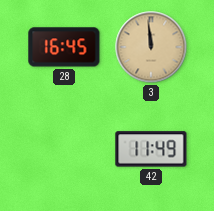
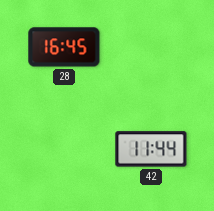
3: 11:59 -> none
42: 11:49 -> 11:44
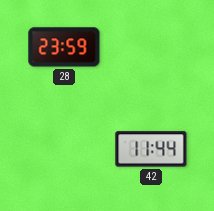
28: 16:45 -> 23:59
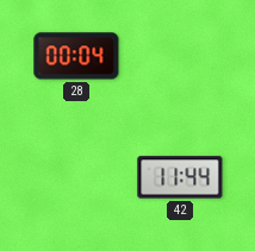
28: 23:59 -> 00:04
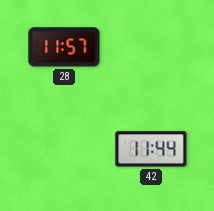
28: 00:04 -> 11:57
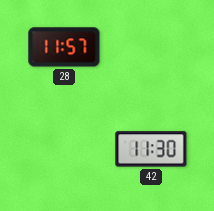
42: 11:44 -> 11:30
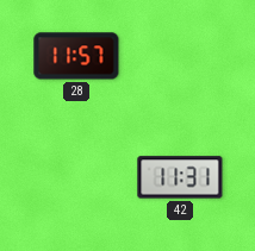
42: 11:30 -> 11:31
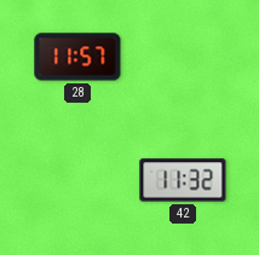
42: 11:31 -> 11:32
